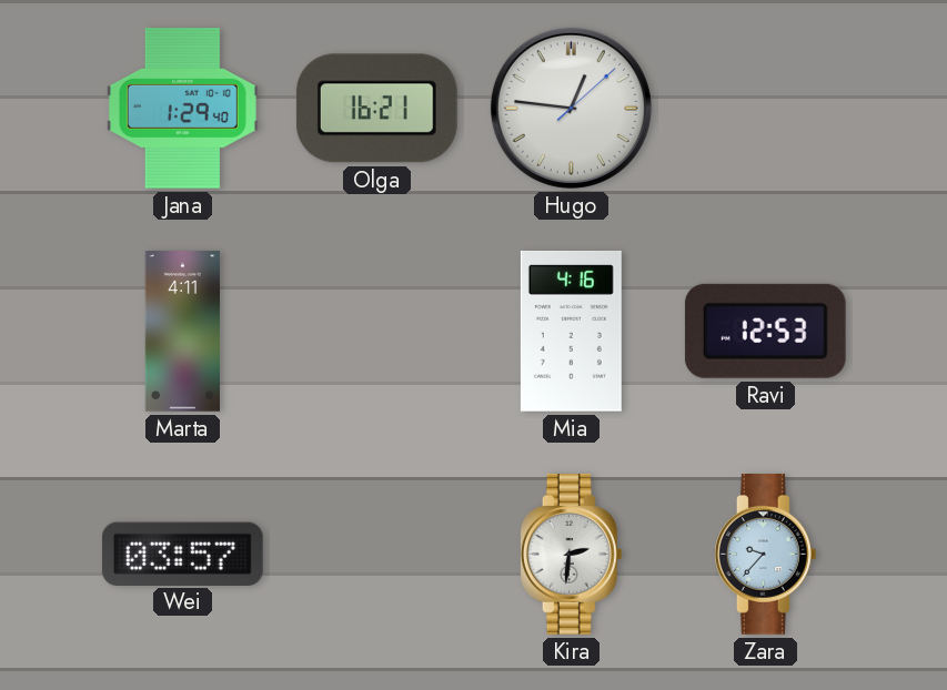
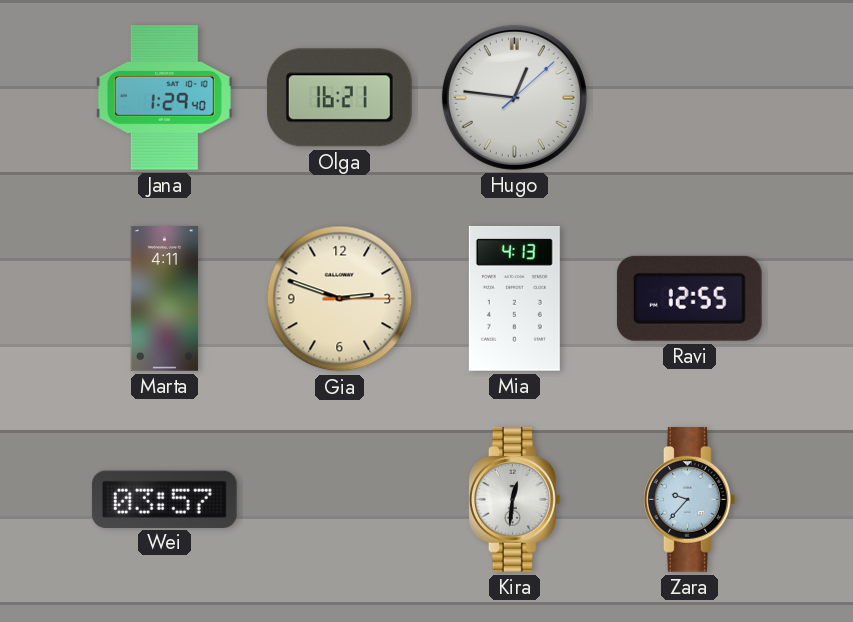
Gia: none -> 2:48
Mia: 4:16 -> 4:13
Ravi: 12:53 -> 12:55
Kira: 2:31 -> 12:31
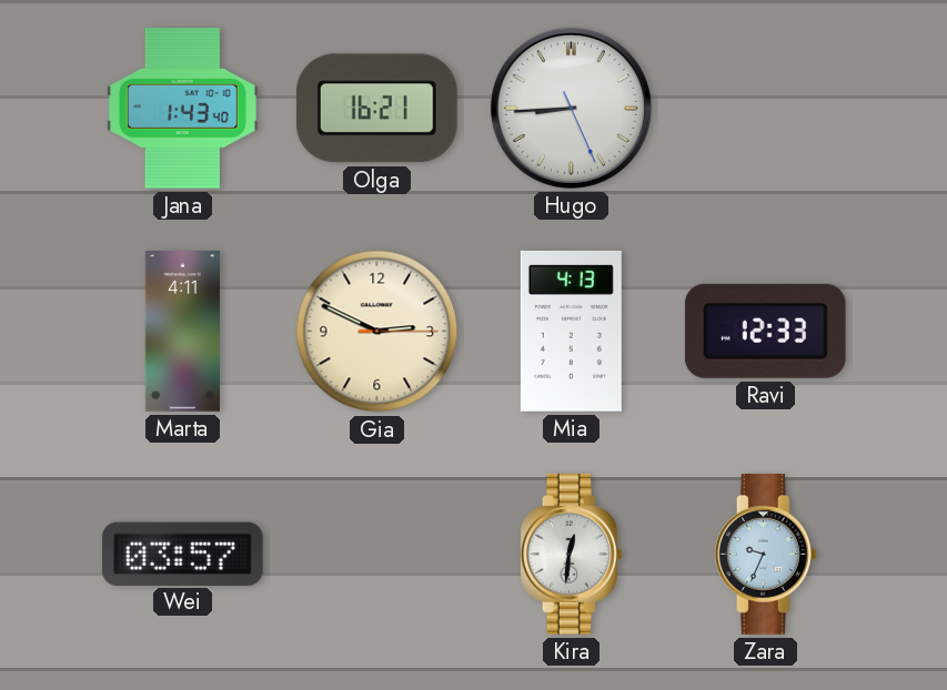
Jana: 1:29 -> 1:43
Hugo: 12:46 -> 8:44
Gia: 2:48 -> 2:49
Ravi: 12:55 -> 12:33
Zara: 9:37 -> 9:34
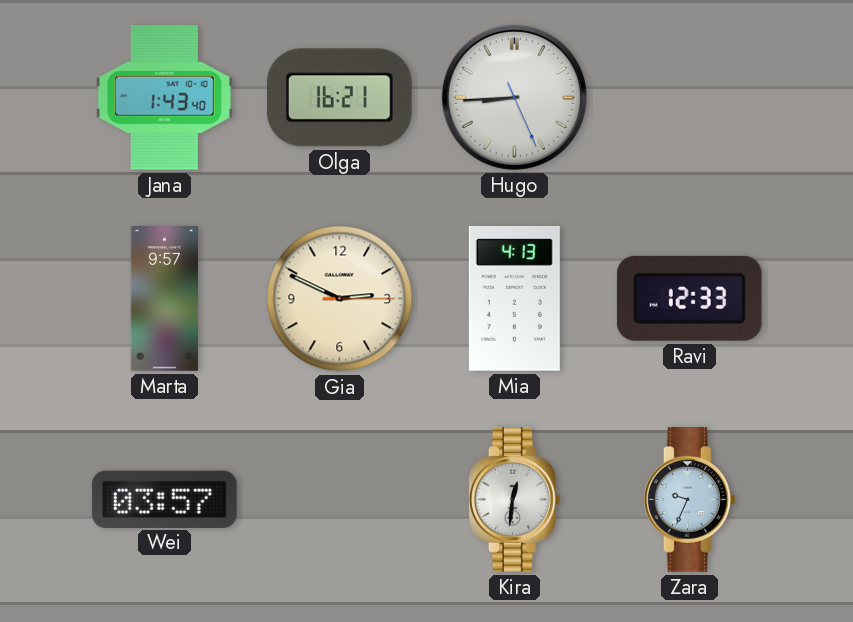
Marta: 4:11 -> 9:57
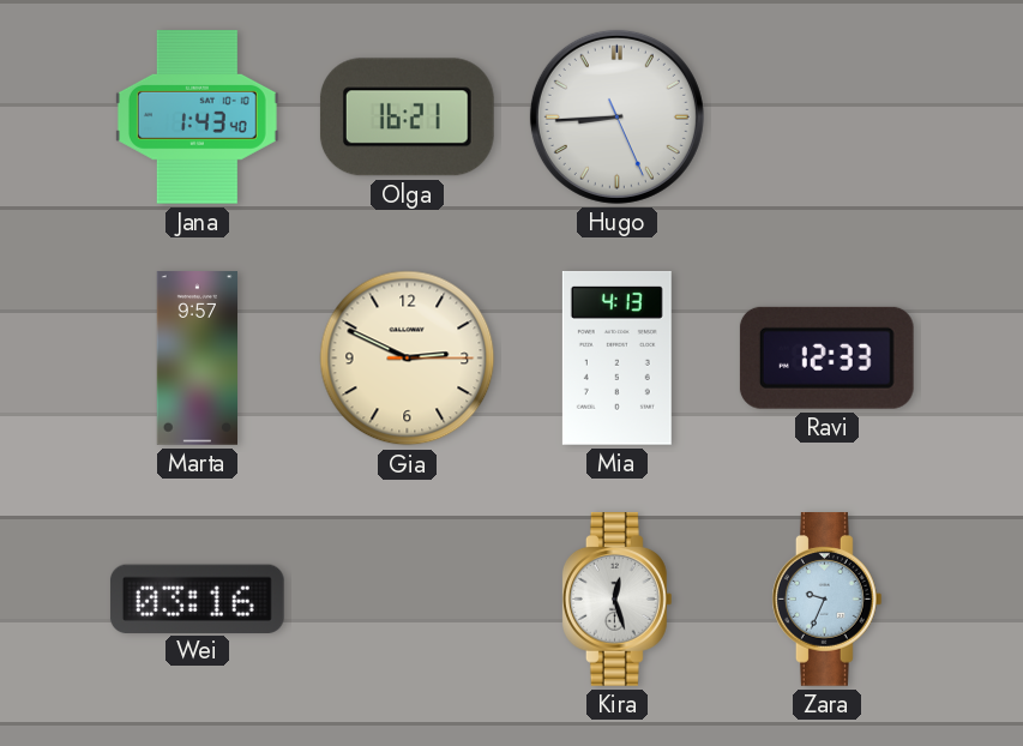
Wei: 03:57 -> 03:16
Kira: 12:31 -> 12:27
